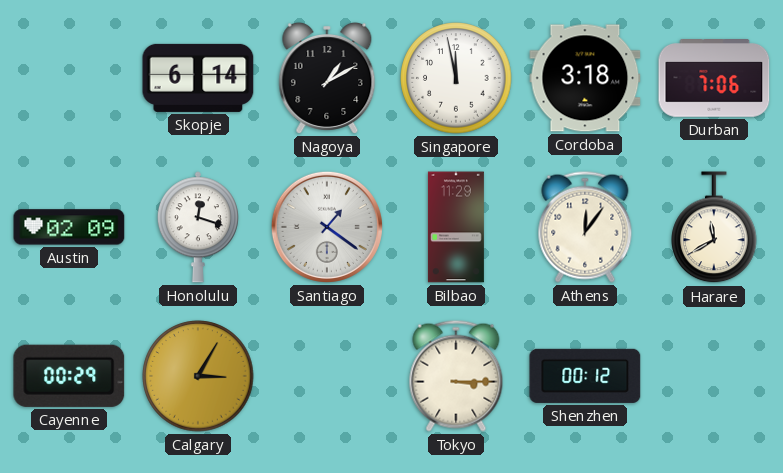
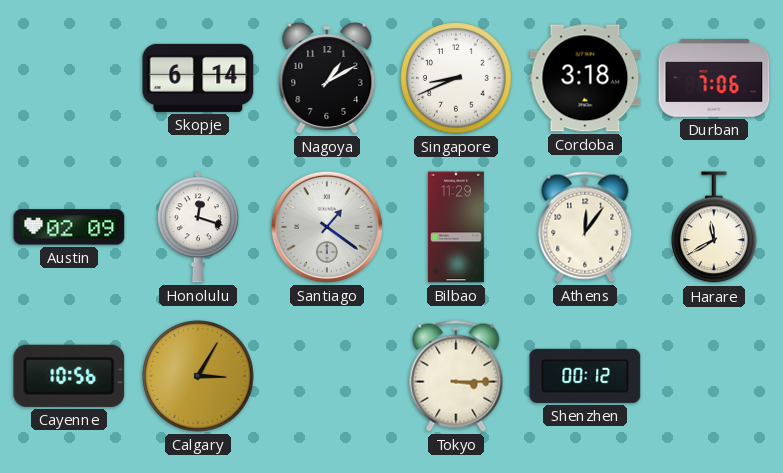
Singapore: 11:58 -> 8:41
Cayenne: 00:29 -> 10:56
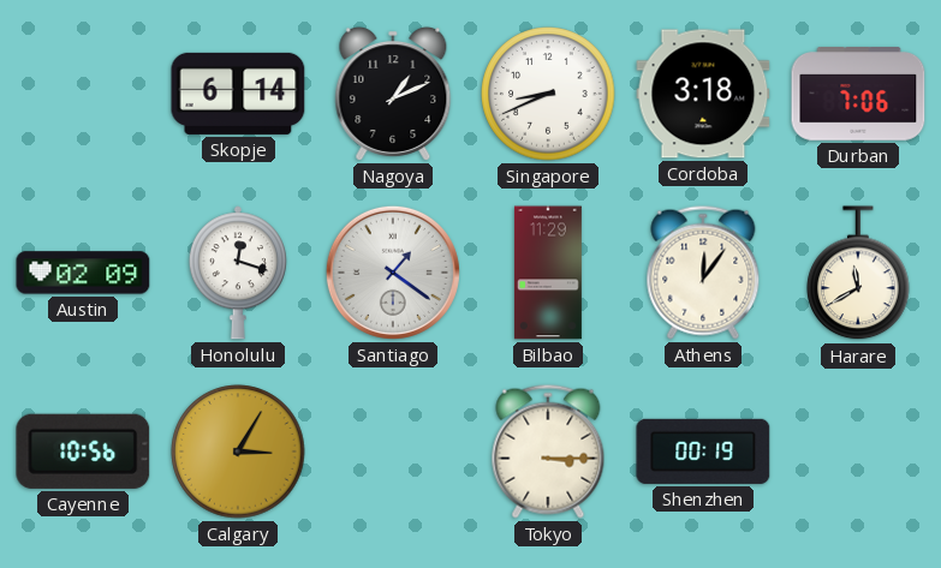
Nagoya: 1:10 -> 1:11
Shenzhen: 00:12 -> 00:19
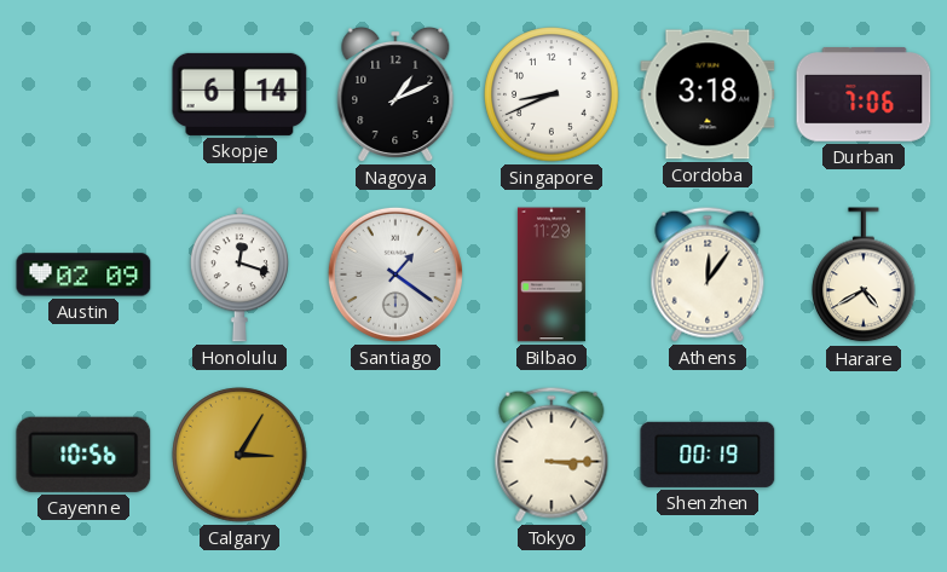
Harare: 11:40 -> 4:40
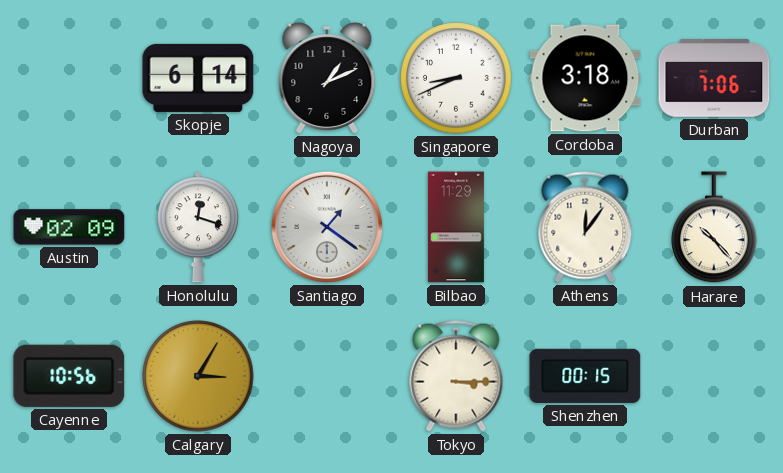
Harare: 4:40 -> 10:23
Shenzhen: 00:19 -> 00:15
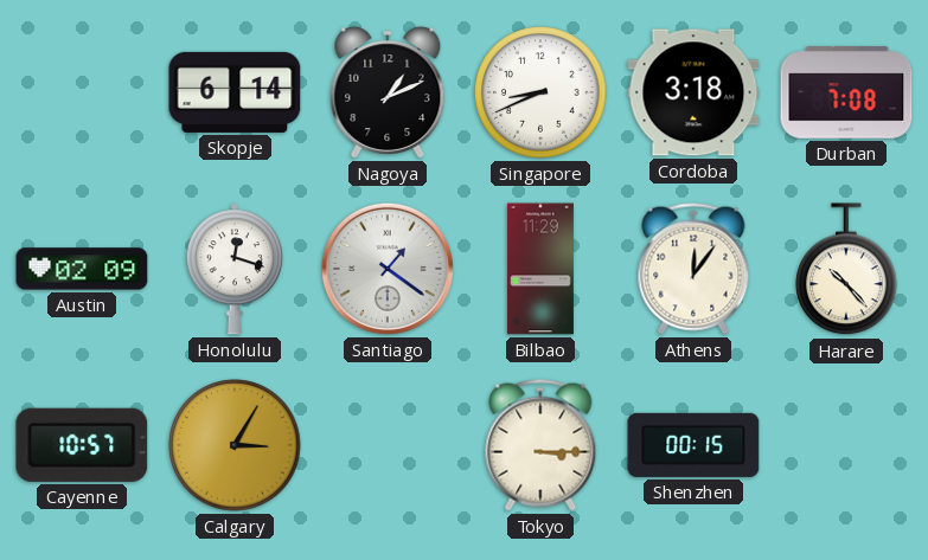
Durban: 7:06 -> 7:08
Cayenne: 10:56 -> 10:57
